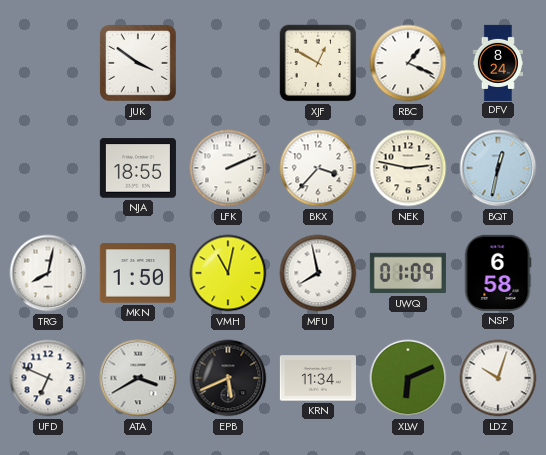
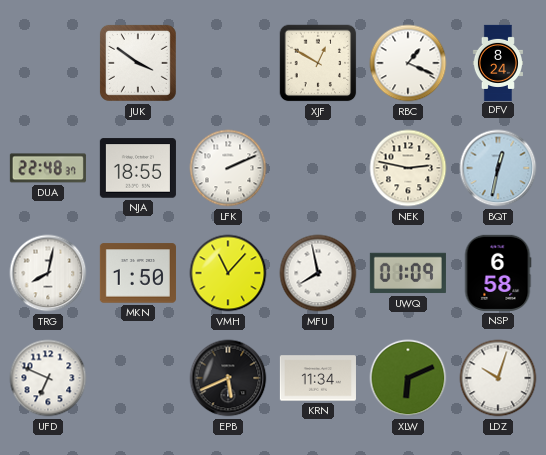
DUA: none -> 22:48
BKX: 3:37 -> none
VMH: 11:02 -> 11:07
ATA: 3:40 -> none
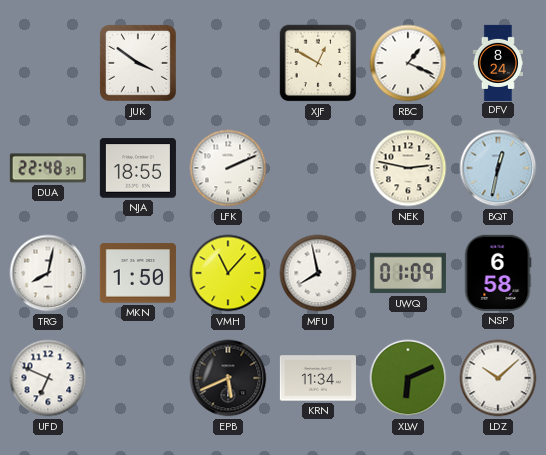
LDZ: 10:03 -> 10:08
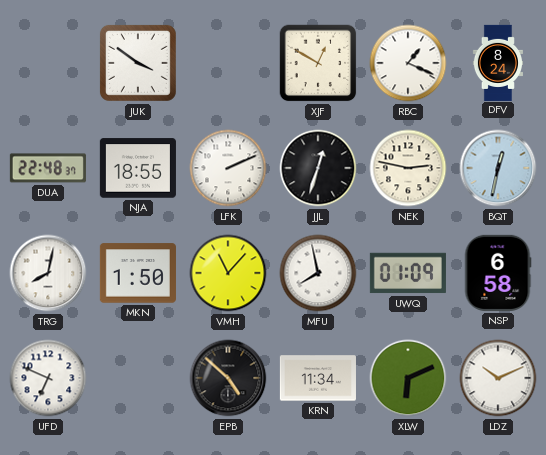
JJL: none -> 12:33
EPB: 5:41 -> 4:52
LDZ: 10:08 -> 10:11
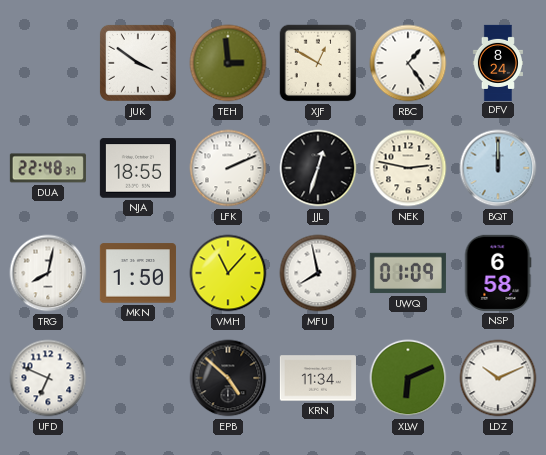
TEH: none -> 2:59
RBC: 1:19 -> 1:24
BQT: 12:32 -> 12:00
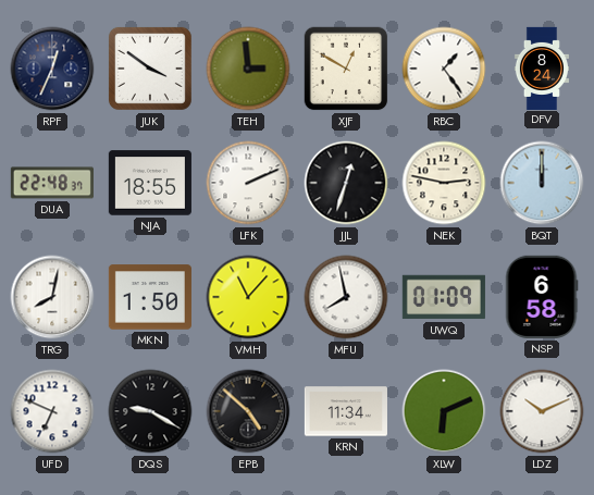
RPF: none -> 12:34
DQS: none -> 9:20
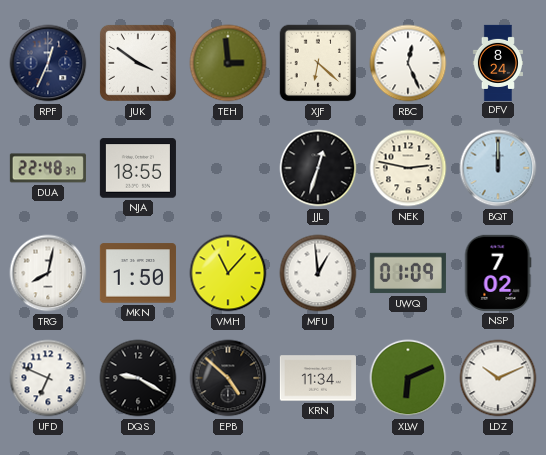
XJF: 12:50 -> 6:22
RBC: 1:24 -> 12:26
LFK: 2:11 -> none
MFU: 7:58 -> 12:59
NSP: 6:58 -> 7:02
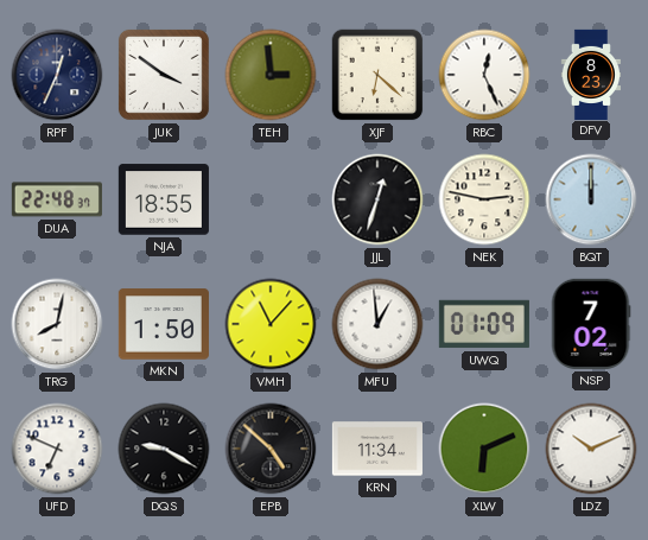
DFV: 8:24 -> 8:23
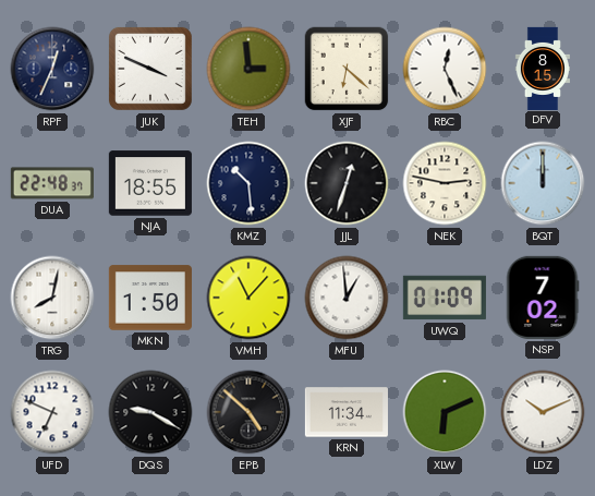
JUK: 3:51 -> 3:49
DFV: 8:23 -> 8:15
KMZ: none -> 10:29
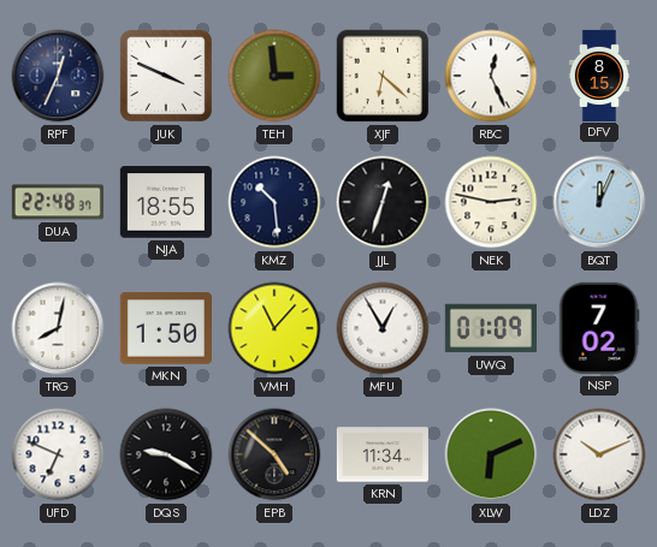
BQT: 12:00 -> 12:04
MFU: 12:59 -> 12:55
